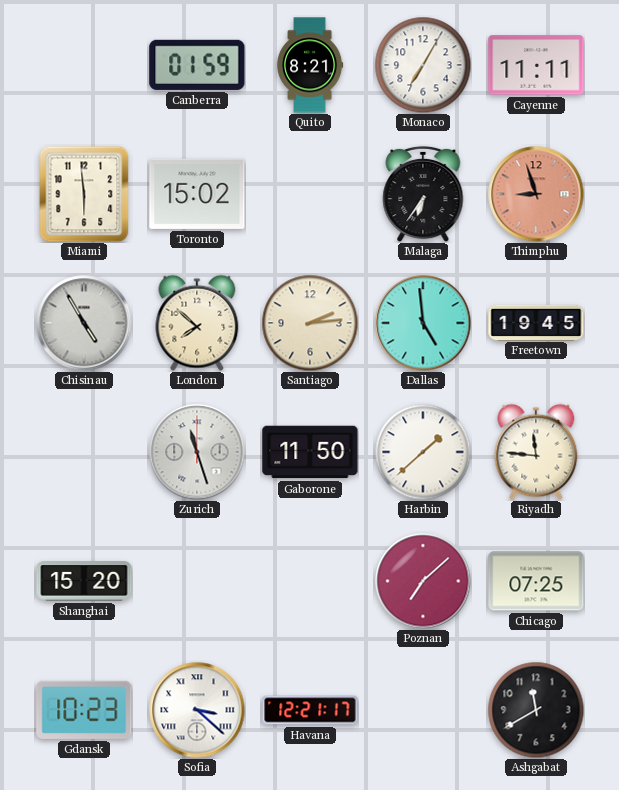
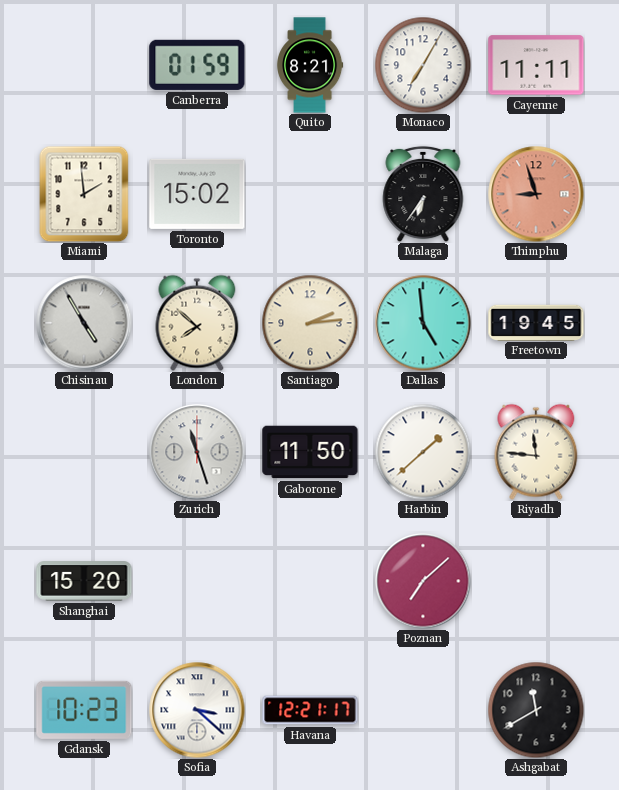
Miami: 5:59 -> 1:59
Chicago: 07:25 -> none
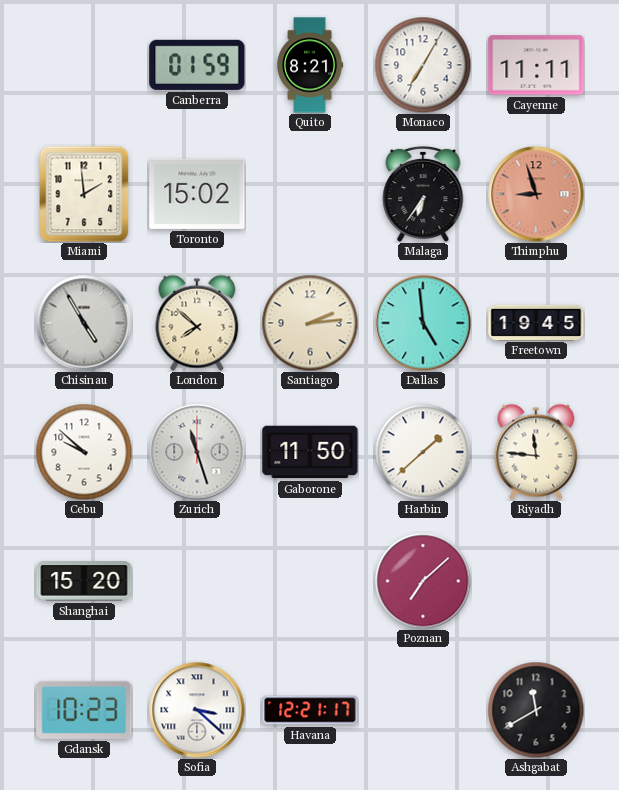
Cebu: none -> 9:52
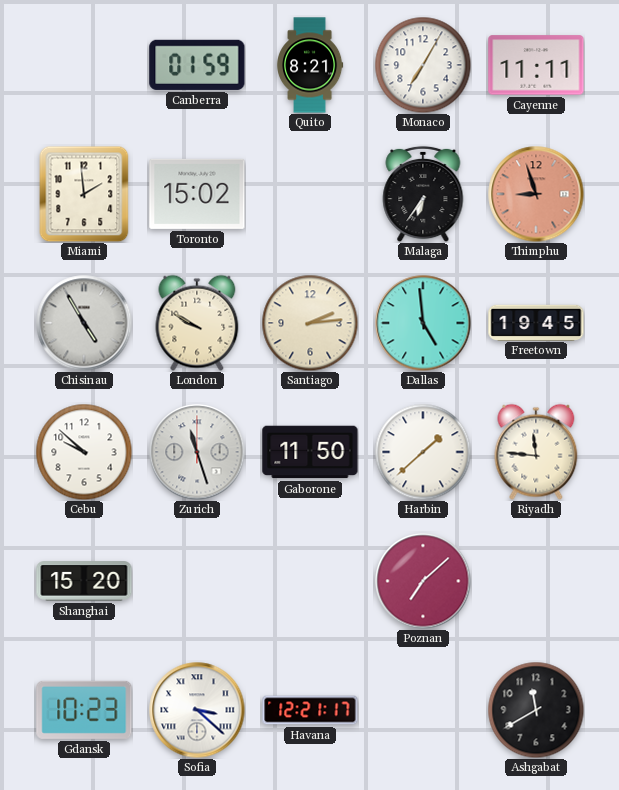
London: 7:52 -> 9:50
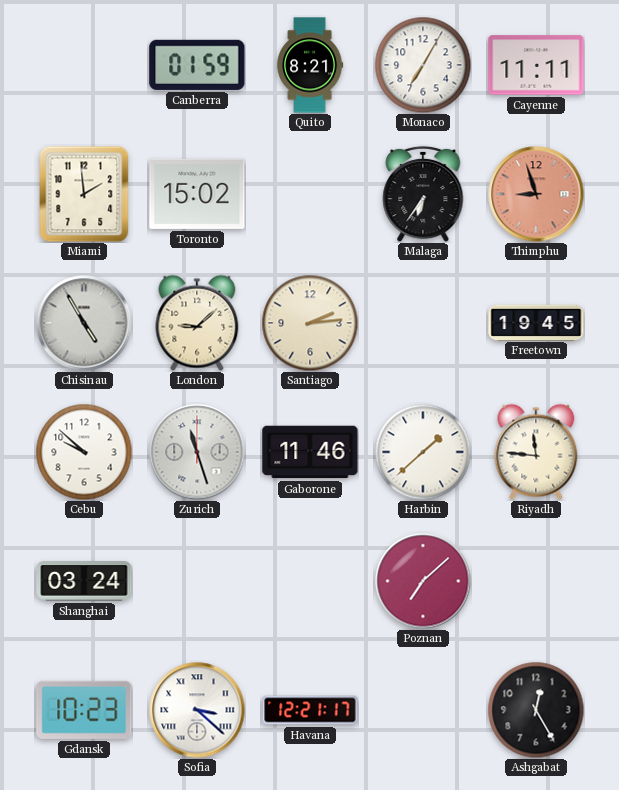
London: 9:50 -> 9:08
Dallas: 4:59 -> none
Gaborone: 11:50 -> 11:46
Shanghai: 15:20 -> 03:24
Ashgabat: 11:40 -> 12:25
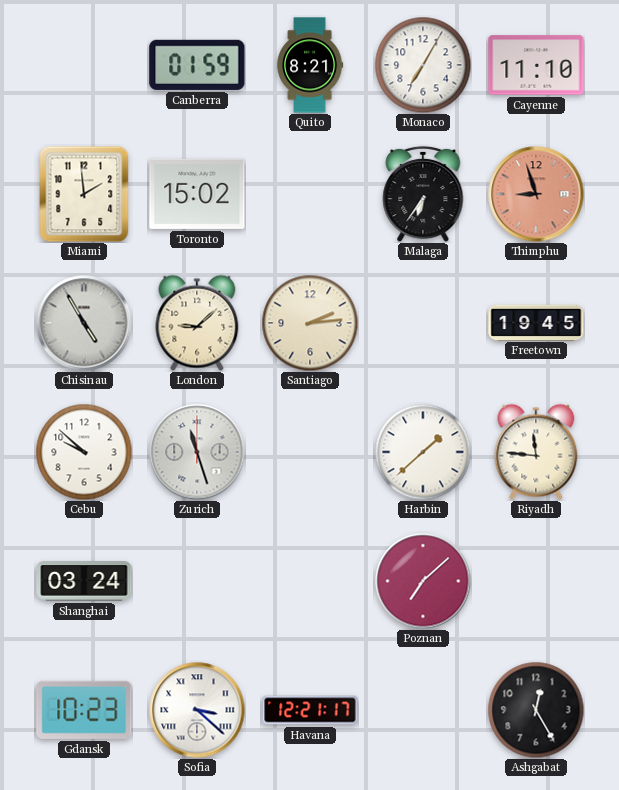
Cayenne: 11:11 -> 11:10
Gaborone: 11:46 -> none
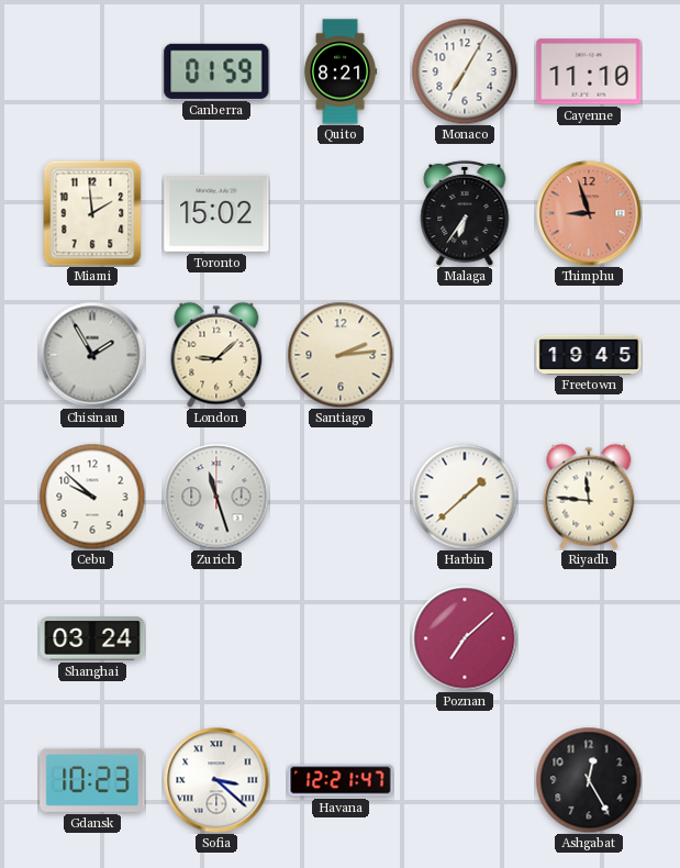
Chisinau: 4:55 -> 1:55
Havana: 12:21:17 -> 12:21:47
